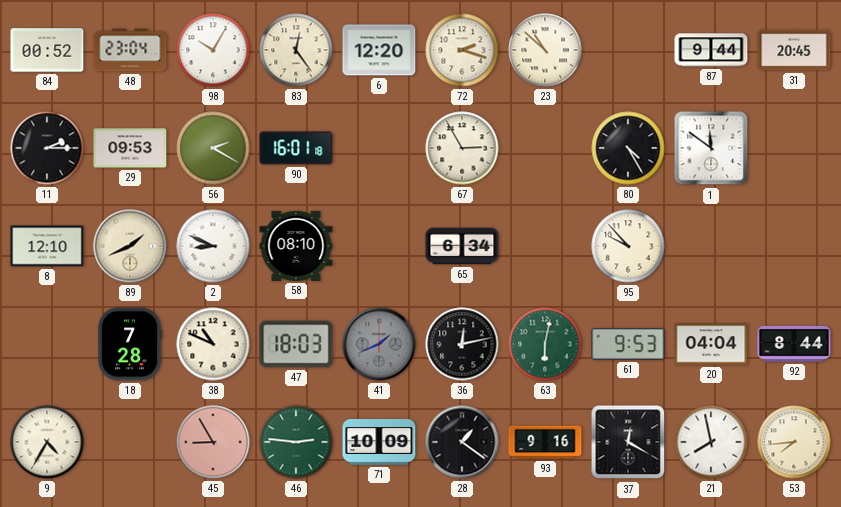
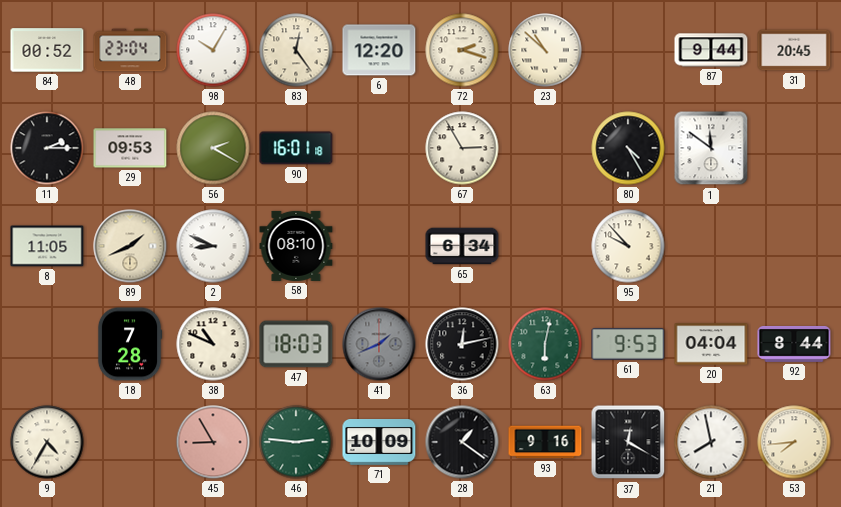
8: 12:10 -> 11:05
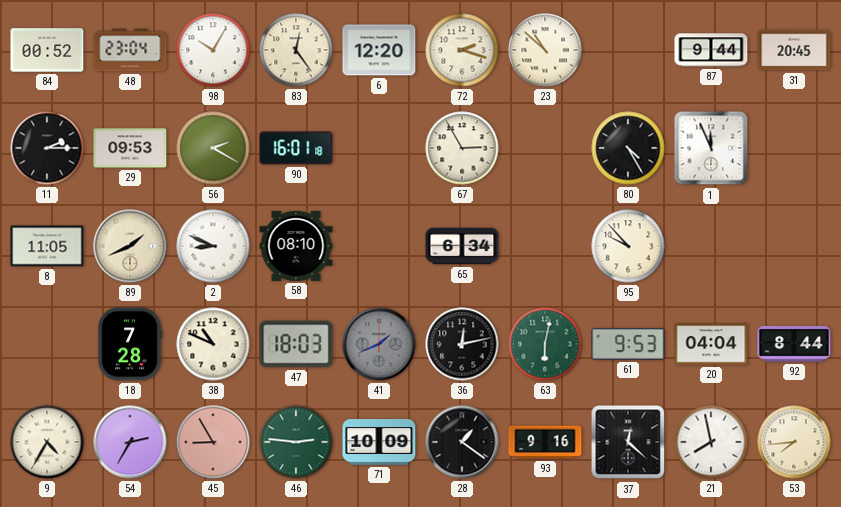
1: 11:51 -> 11:56
54: none -> 2:35
37: 12:20 -> 12:22
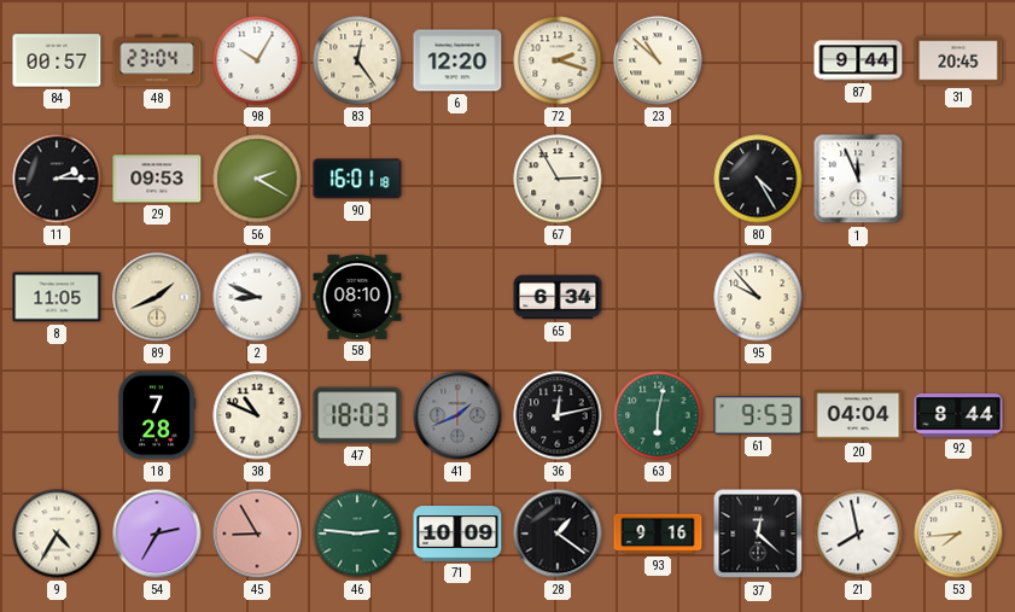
84: 00:52 -> 00:57
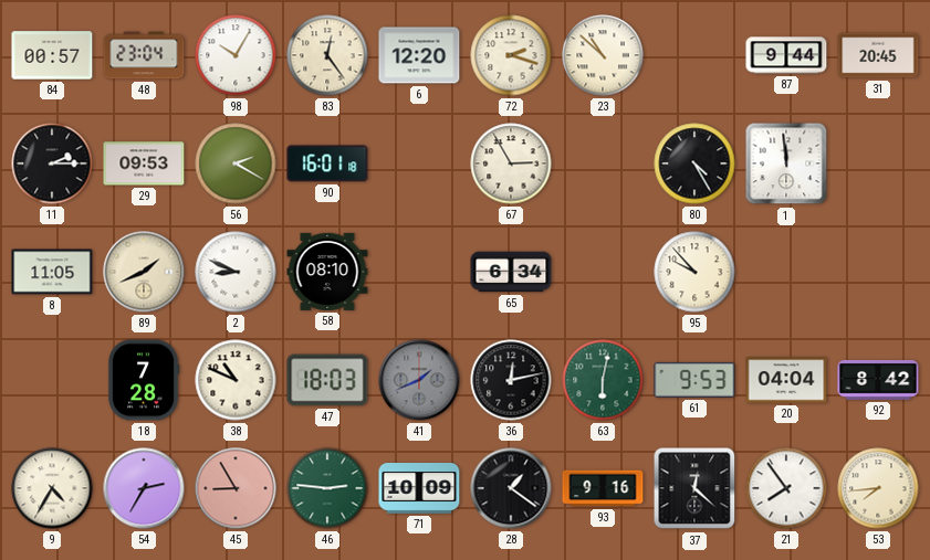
1: 11:56 -> 11:59
92: 8:44 -> 8:42
21: 7:58 -> 7:54
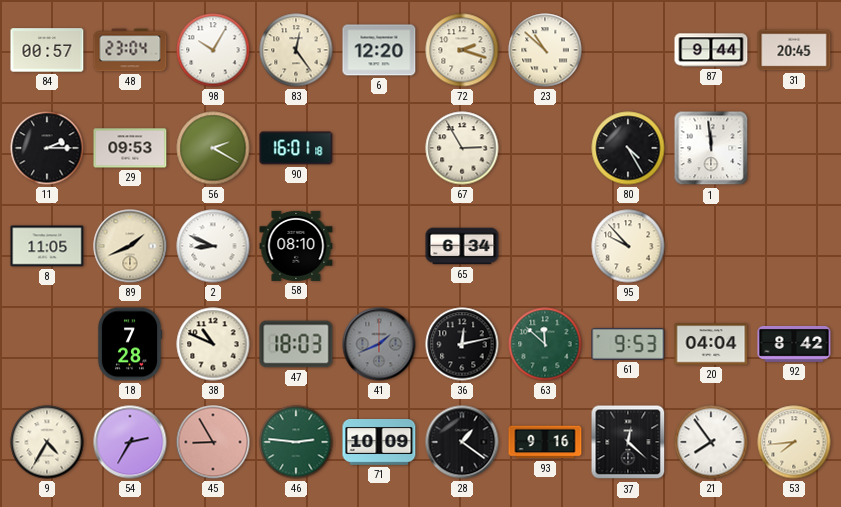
63: 6:02 -> 11:52
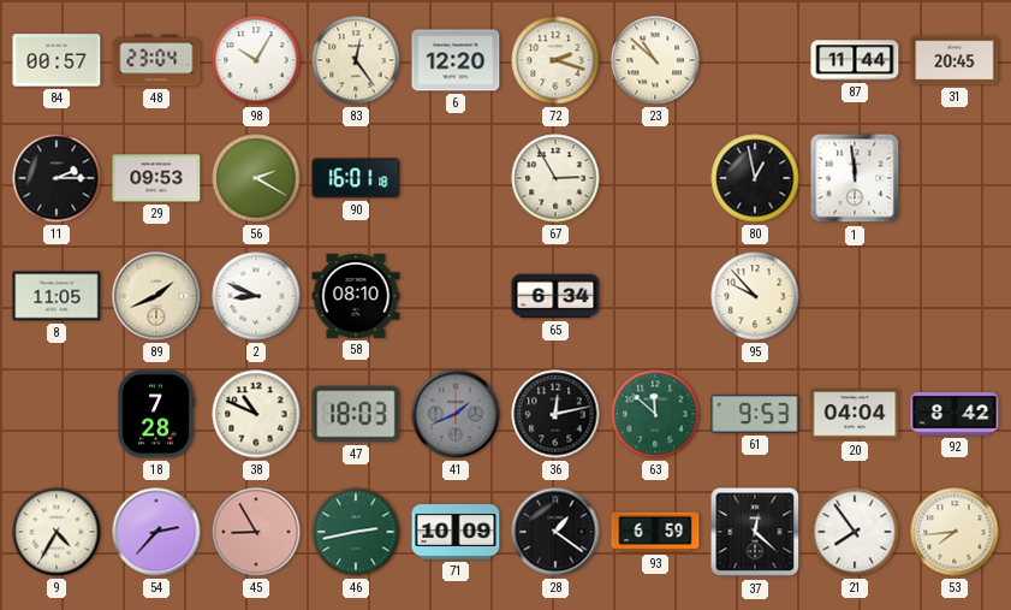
87: 9:44 -> 11:44
80: 4:25 -> 12:58
54: 2:35 -> 2:37
46: 2:46 -> 2:43
93: 9:16 -> 6:59
